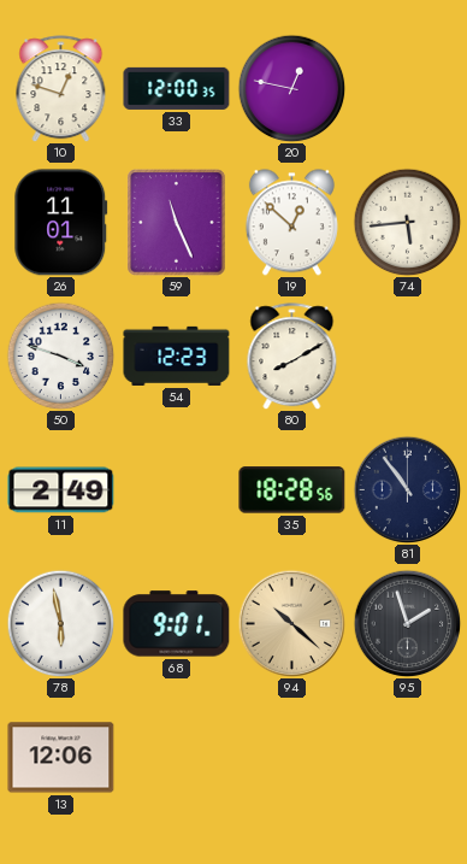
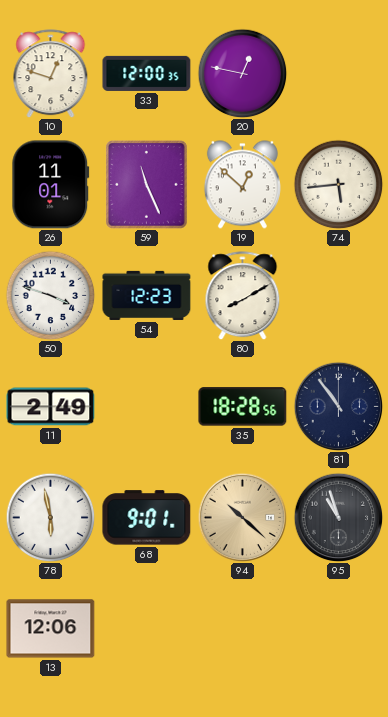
95: 1:57 -> 10:57
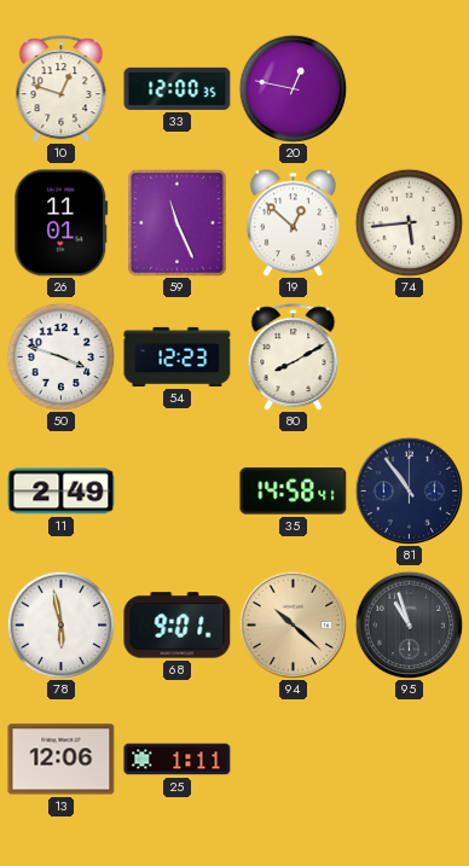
35: 18:28 -> 14:58
25: none -> 1:11
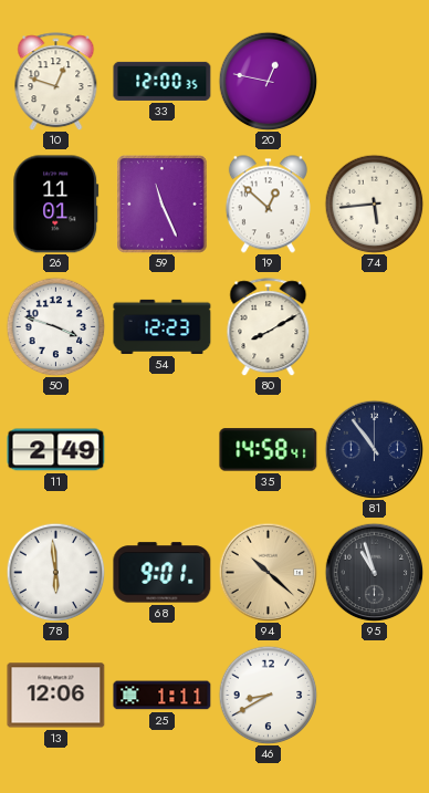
78: 5:58 -> 5:59
46: none -> 8:40
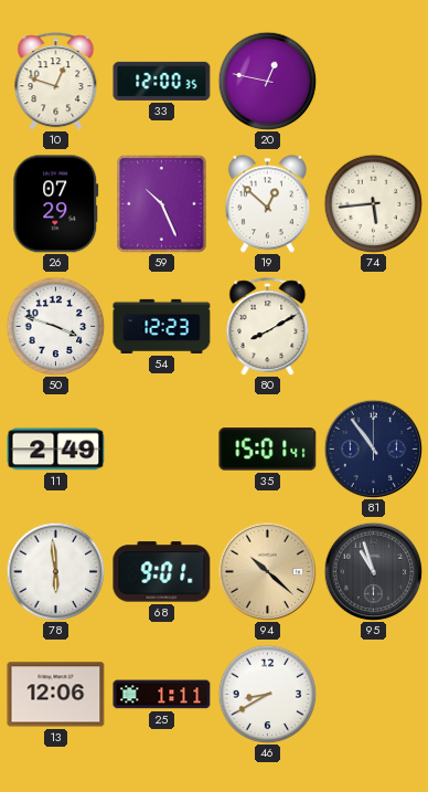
26: 11:01 -> 07:29
59: 11:26 -> 10:26
35: 14:58 -> 15:01
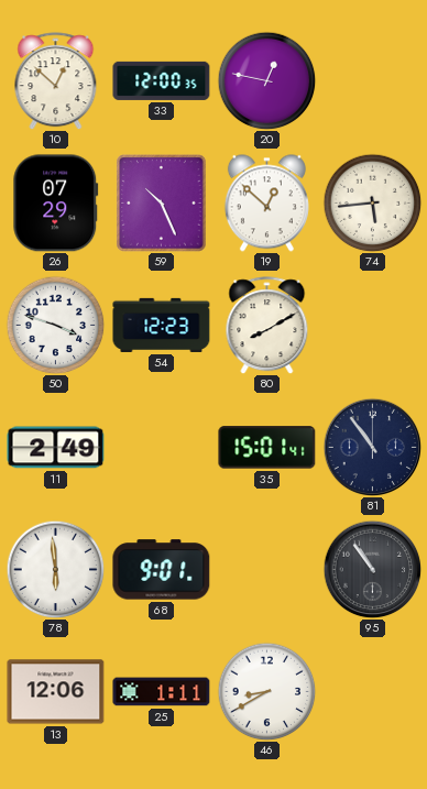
10: 12:48 -> 12:52
94: 10:22 -> none
95: 10:57 -> 10:54
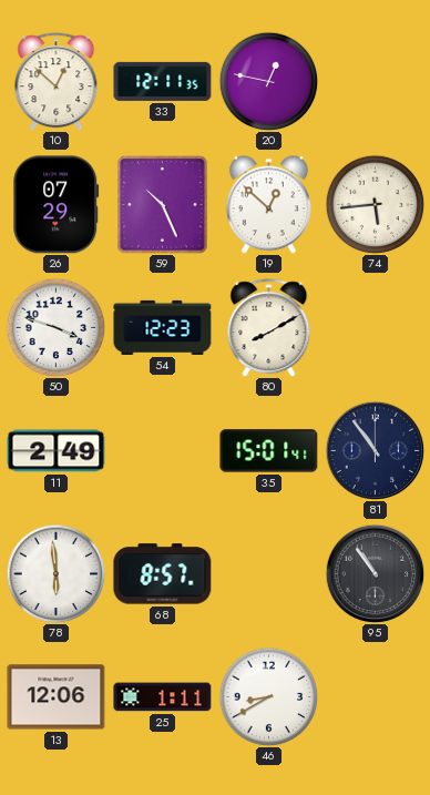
33: 12:00 -> 12:11
68: 9:01 -> 8:57
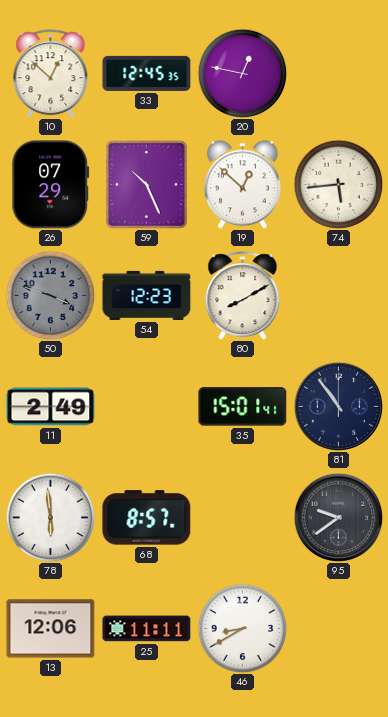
33: 12:11 -> 12:45
50 dial: white -> grey
95: 10:54 -> 9:39
25: 1:11 -> 11:11
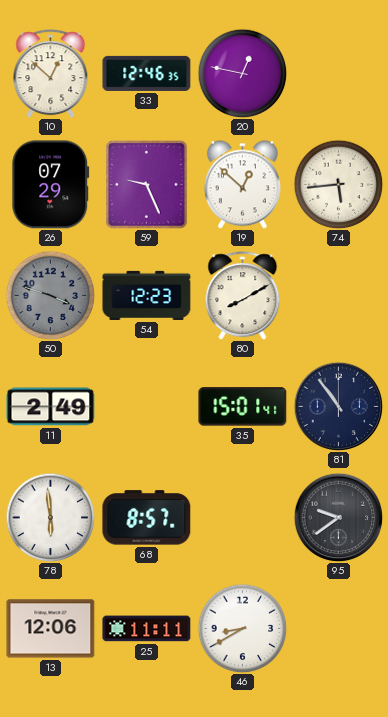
33: 12:45 -> 12:46
59: 10:26 -> 9:26
